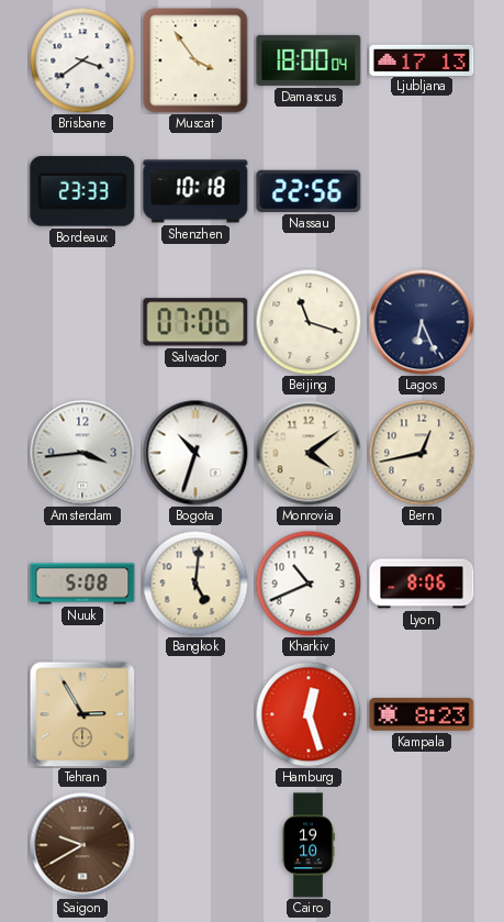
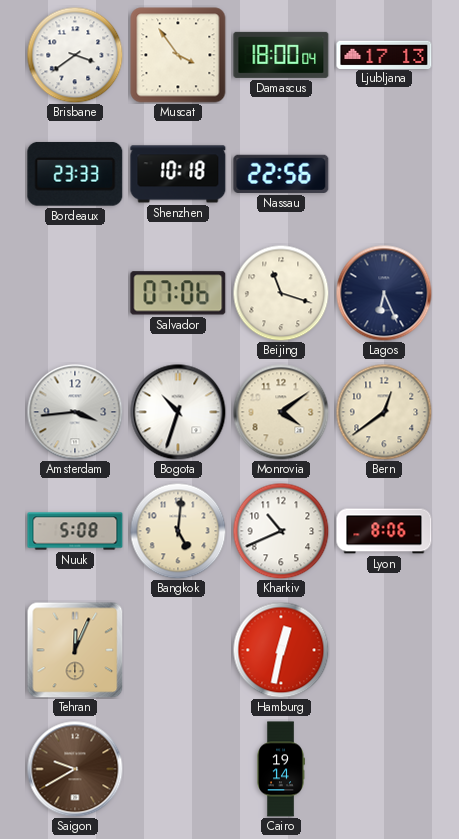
Bern: 12:43 -> 12:39
Tehran: 2:55 -> 12:04
Hamburg: 12:27 -> 12:32
Kampala: 8:23 -> none
Cairo: 19:10 -> 19:14
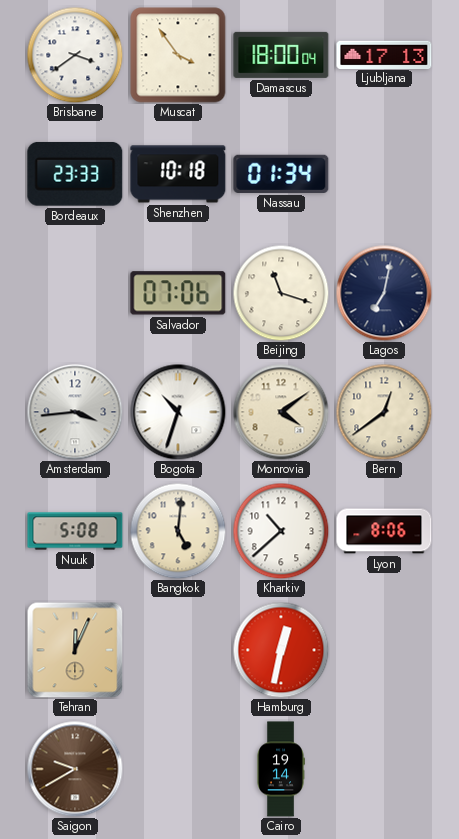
Nassau: 22:56 -> 01:34
Lagos: 6:26 -> 7:02
Kharkiv: 10:41 -> 10:38
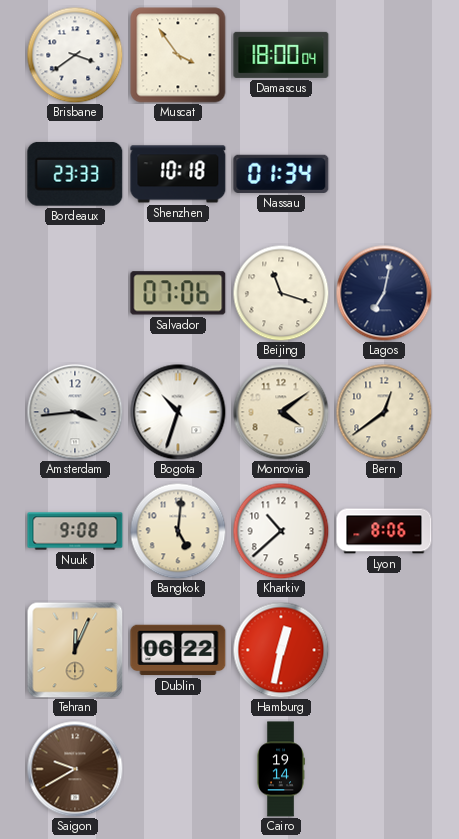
Ljubljana: 17:13 -> none
Nuuk: 5:08 -> 9:08
Dublin: none -> 06:22
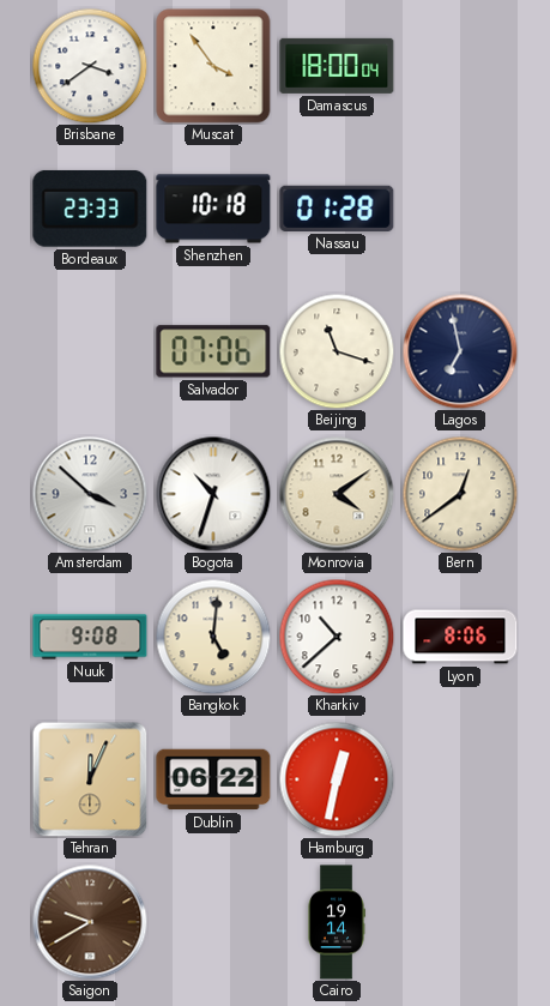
Nassau: 01:34 -> 01:28
Lagos: 7:02 -> 6:58
Amsterdam: 3:44 -> 3:52
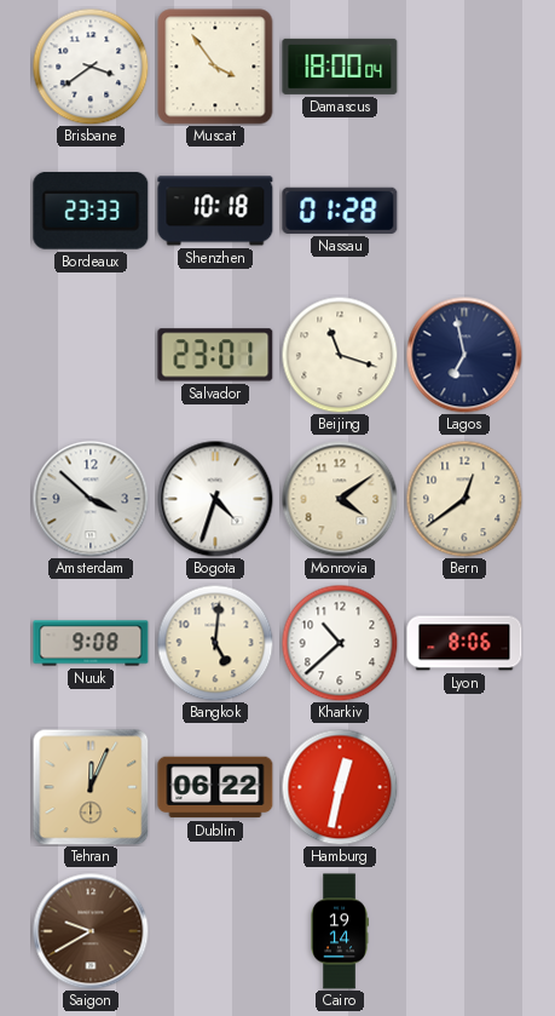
Salvador: 07:06 -> 23:01
Bogota: 10:33 -> 4:33
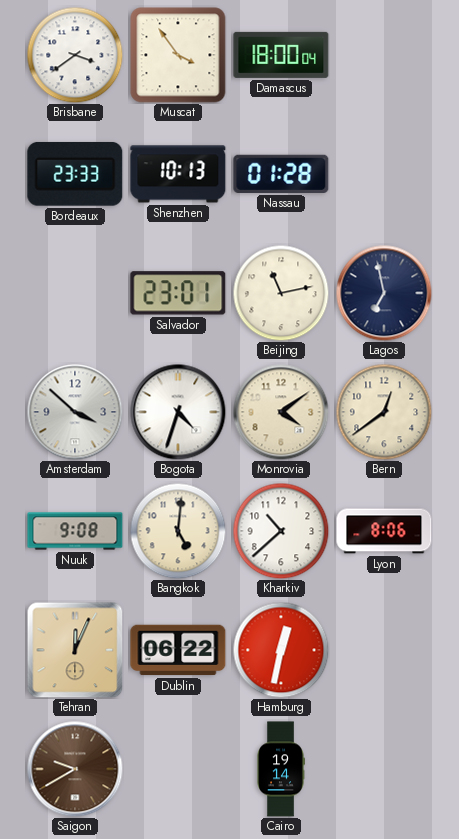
Shenzhen: 10:18 -> 10:13
Beijing: 11:18 -> 11:13
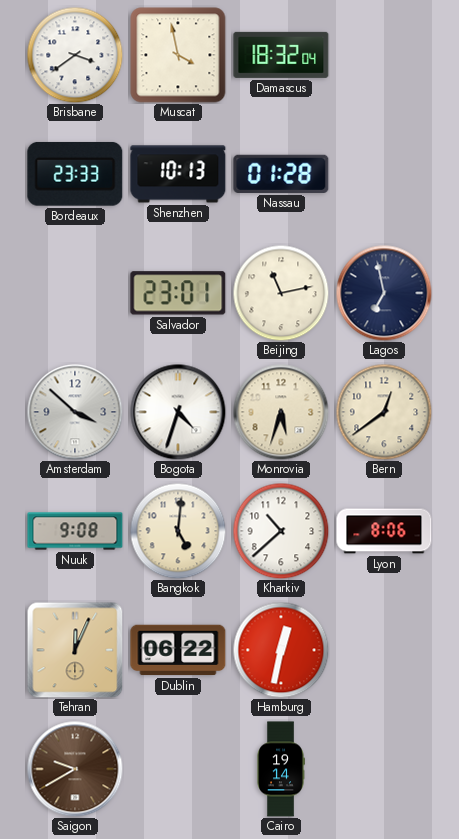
Muscat: 3:54 -> 3:58
Damascus: 18:00 -> 18:32
Monrovia: 4:09 -> 5:33
